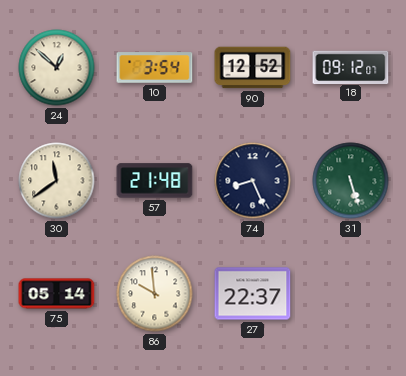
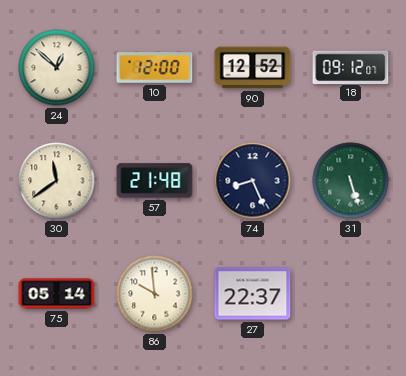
10: 3:54 -> 12:00
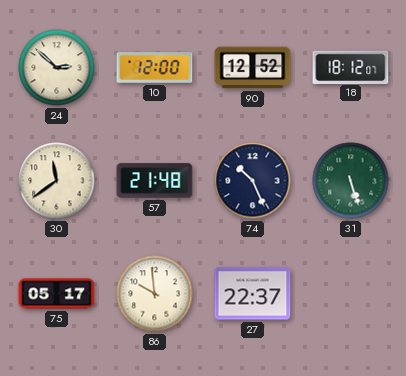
24: 12:52 -> 2:52
18: 09:12 -> 18:12
74: 8:26 -> 10:26
75: 05:14 -> 05:17
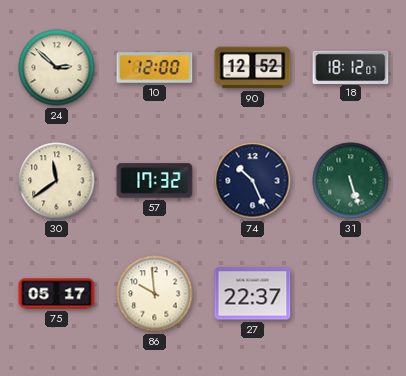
57: 21:48 -> 17:32
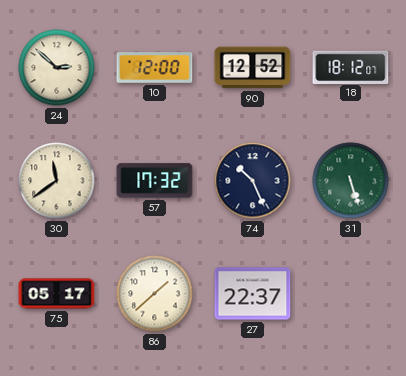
86: 9:59 -> 1:38
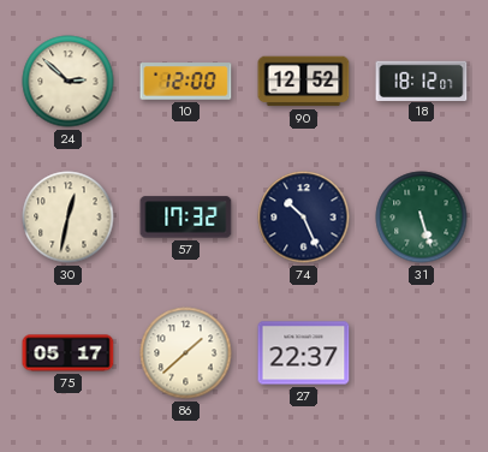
30: 11:39 -> 12:32
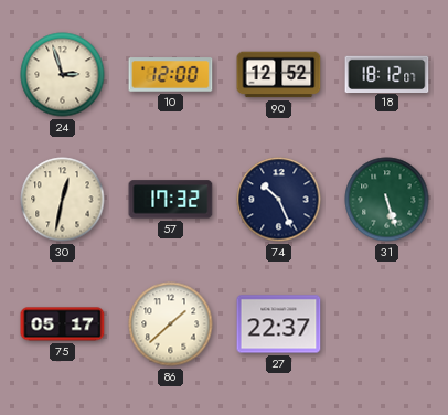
24: 2:52 -> 2:57
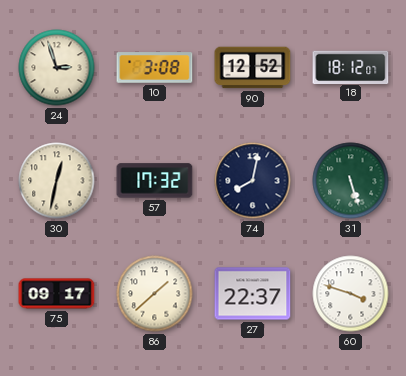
10: 12:00 -> 3:08
74: 10:26 -> 8:02
75: 05:17 -> 09:17
60: none -> 3:48
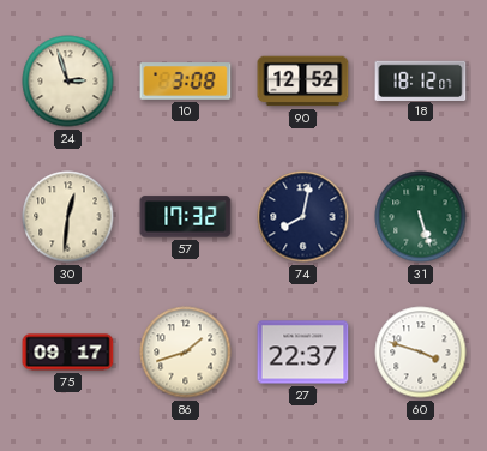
30: 12:32 -> 12:31
86: 1:38 -> 1:42
